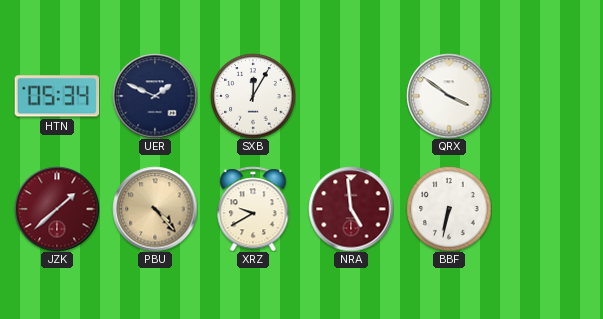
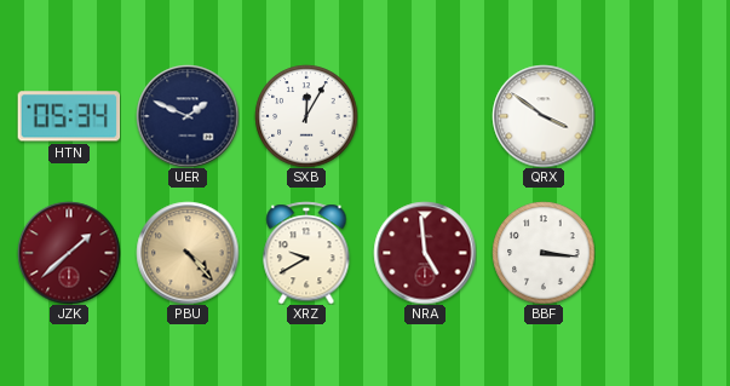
BBF: 6:32 -> 3:16
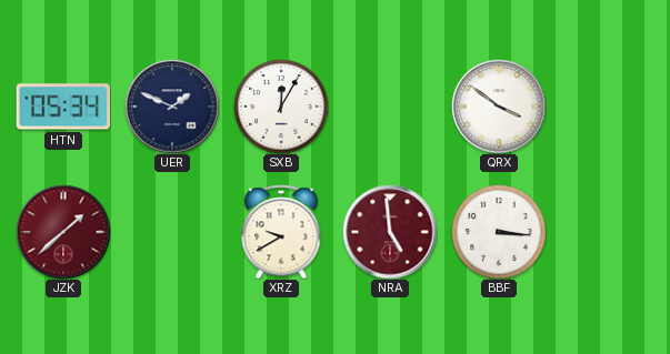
PBU: 4:23 -> none
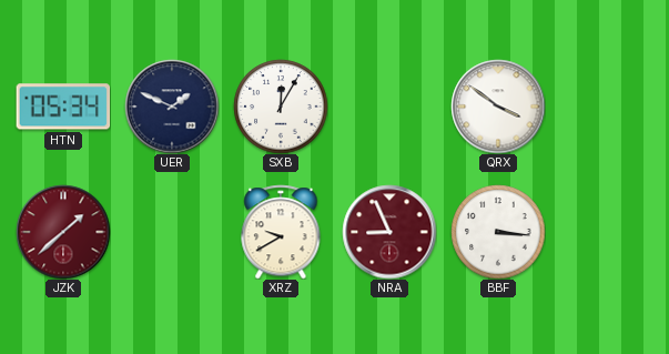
NRA: 4:59 -> 8:56
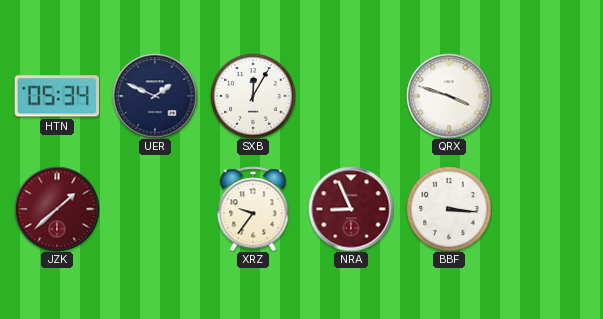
QRX: 3:51 -> 3:48
XRZ: 9:40 -> 9:36
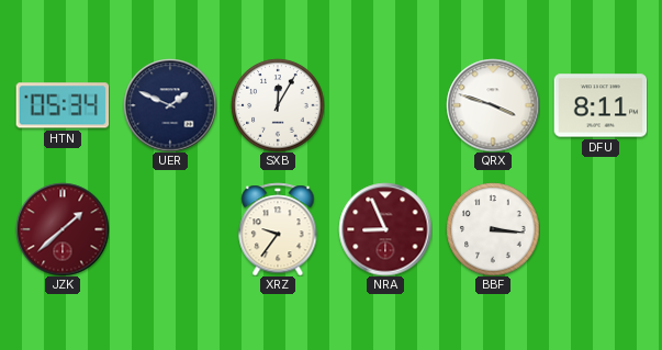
DFU: none -> 8:11
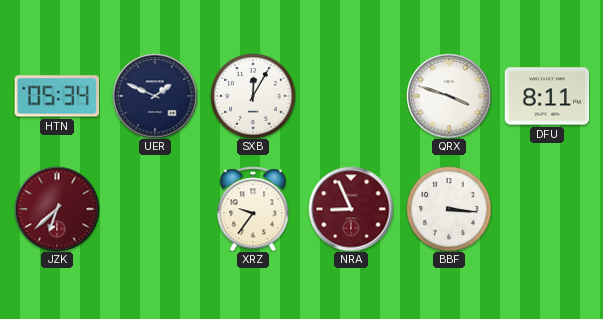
JZK: 1:38 -> 6:38
